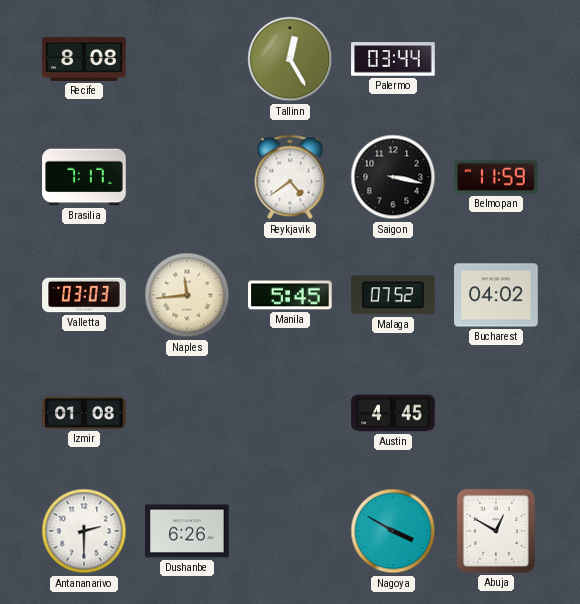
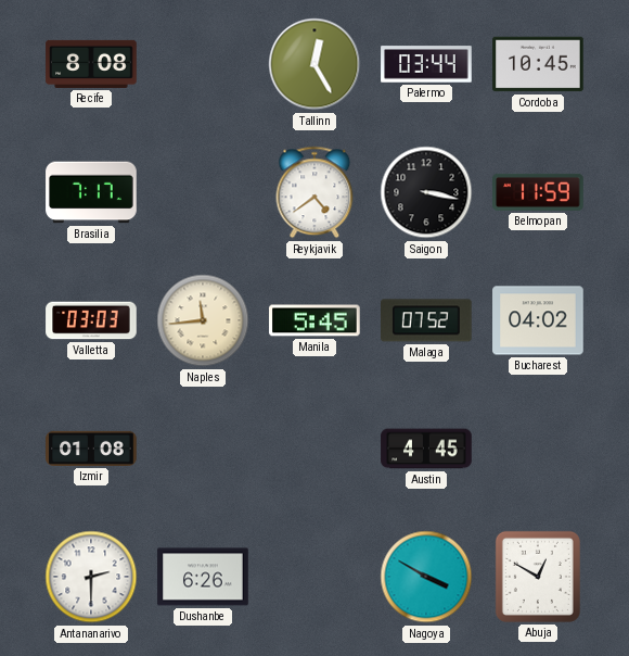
Cordoba: none -> 10:45
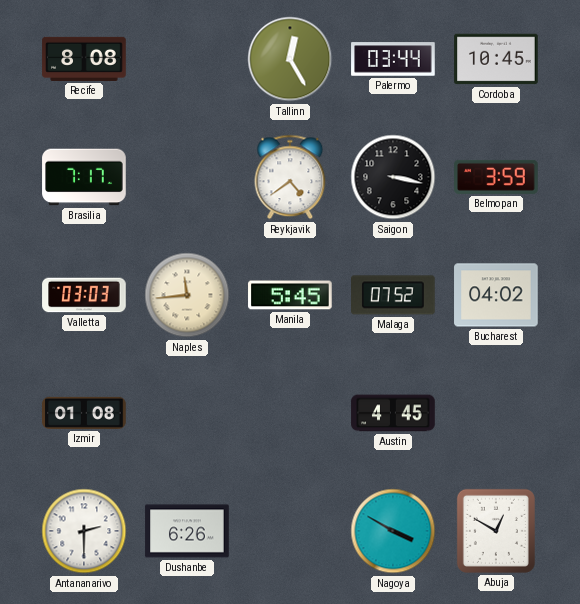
Belmopan: 11:59 -> 3:59
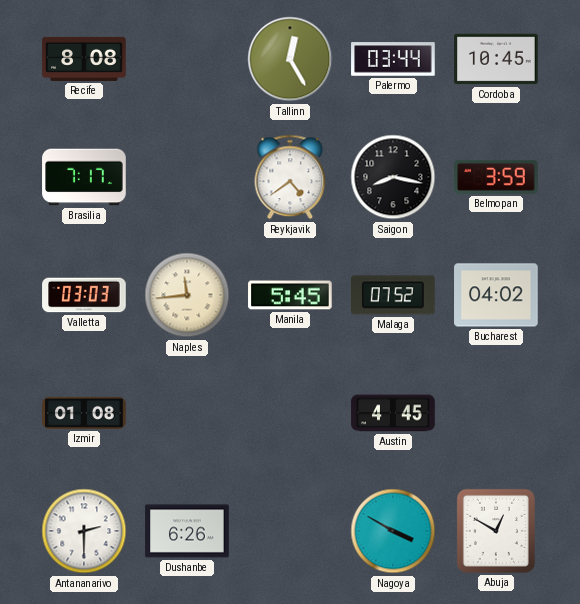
Saigon: 3:17 -> 8:17
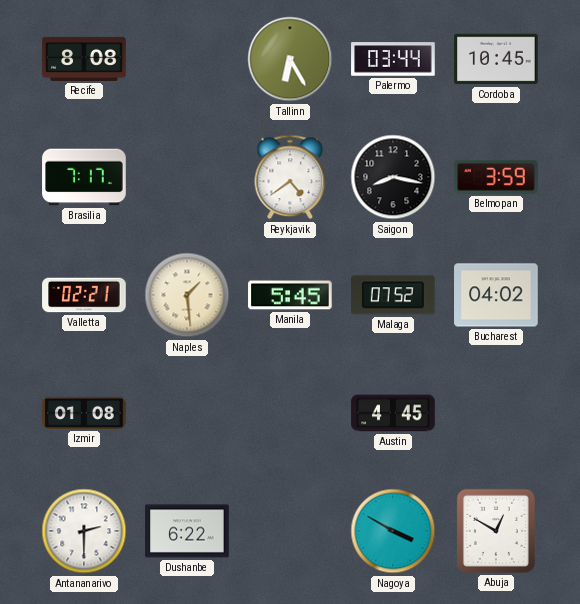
Tallinn: 12:25 -> 6:25
Valletta: 03:03 -> 02:21
Naples: 11:44 -> 1:29
Dushanbe: 6:26 -> 6:22
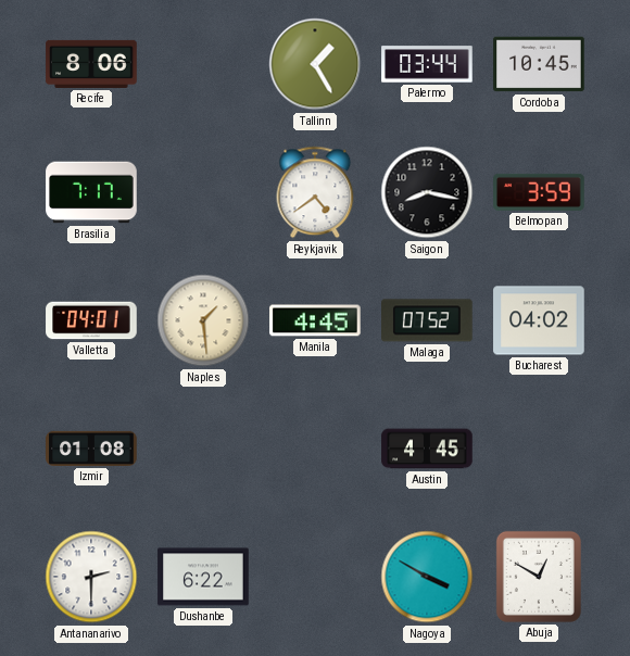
Recife: 8:08 -> 8:06
Tallinn: 6:25 -> 1:25
Valletta: 02:21 -> 04:01
Manila: 5:45 -> 4:45
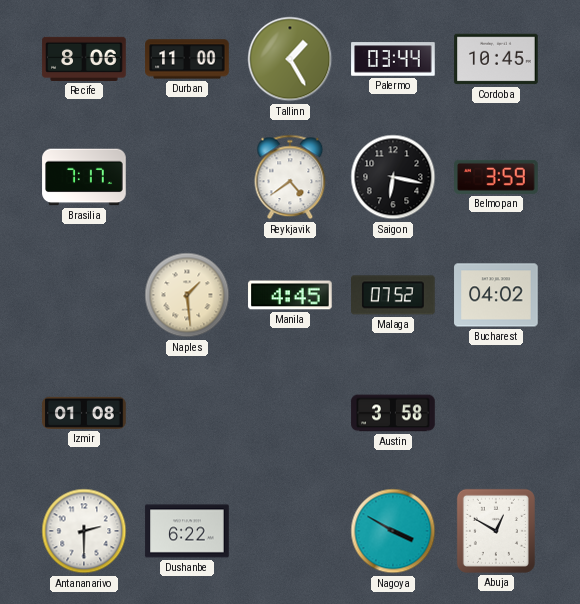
Durban: none -> 11:00
Saigon: 8:17 -> 6:17
Valletta: 04:01 -> none
Austin: 4:45 -> 3:58
